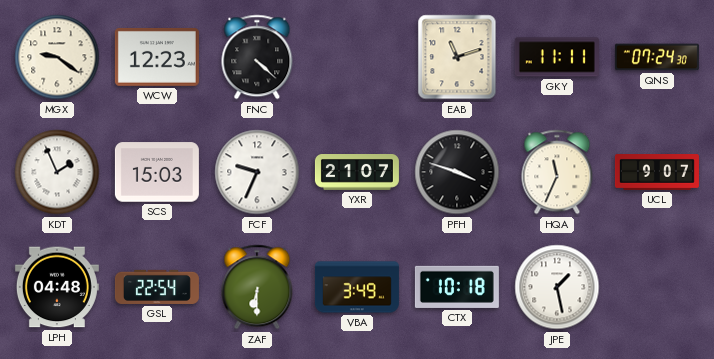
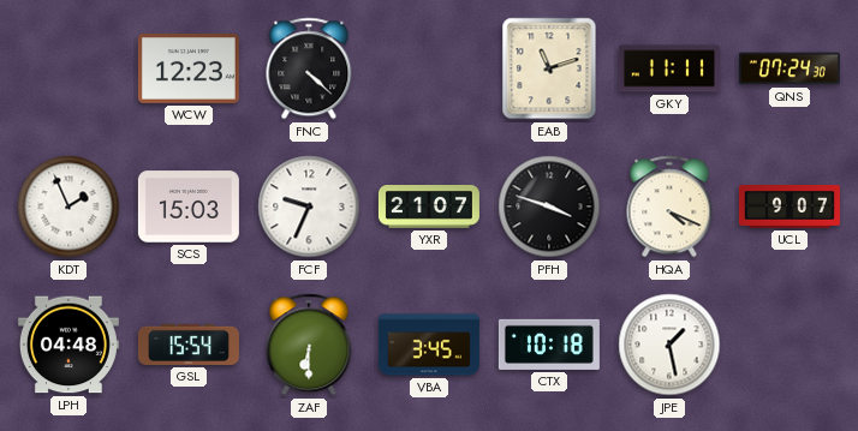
MGX: 9:21 -> none
HQA: 11:34 -> 4:19
GSL: 22:54 -> 15:54
VBA: 3:49 -> 3:45
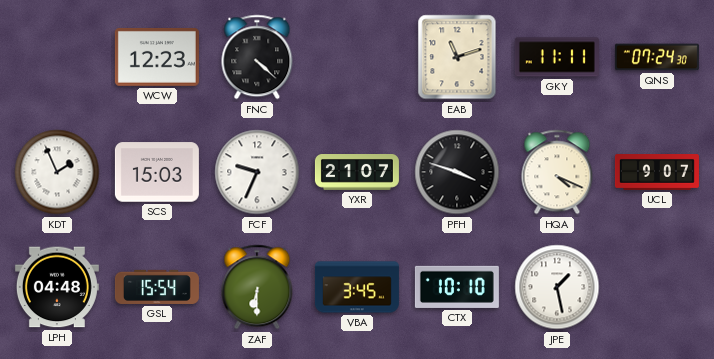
CTX: 10:18 -> 10:10
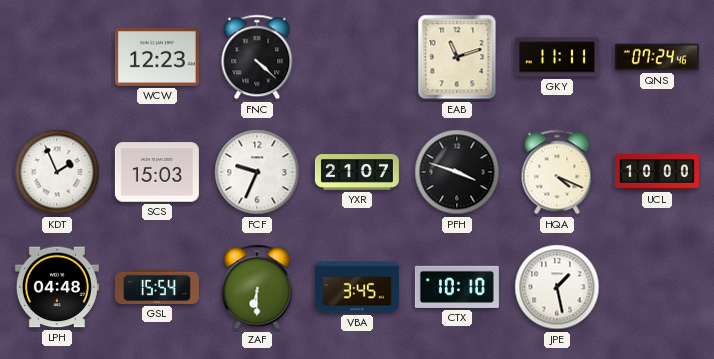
QNS: 07:24:30 -> 07:24:46
UCL: 9:07 -> 10:00
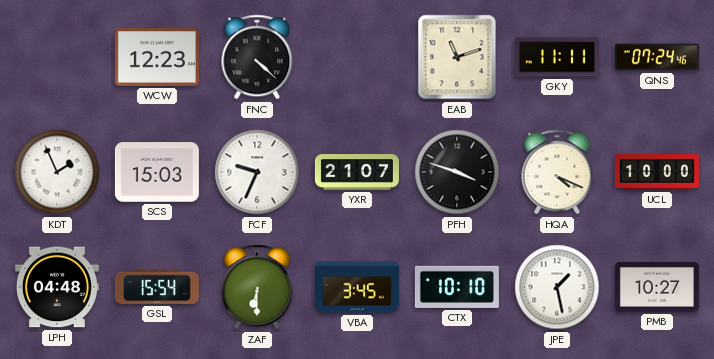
PMB: none -> 10:27
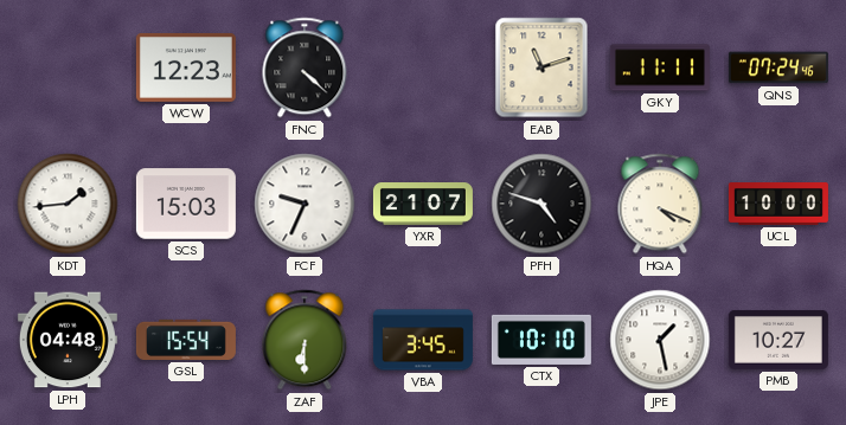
KDT: 1:56 -> 1:44
PFH: 3:48 -> 4:48
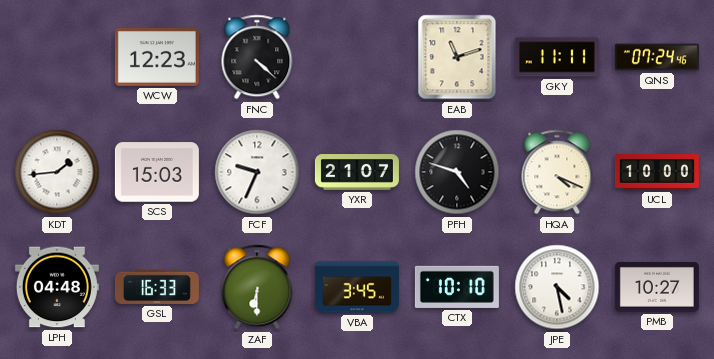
GSL: 15:54 -> 16:33
JPE: 1:28 -> 4:28
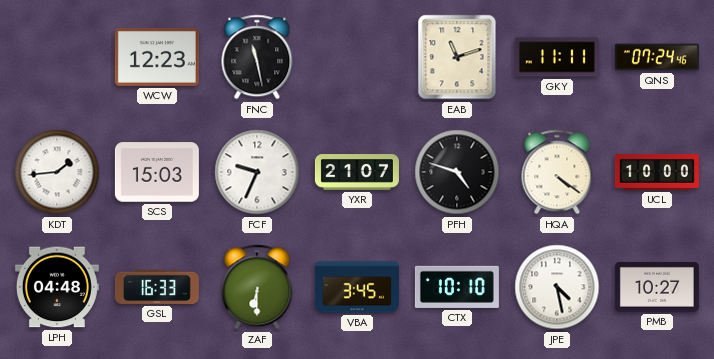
FNC: 4:22 -> 11:28
HQA: 4:19 -> 4:21
